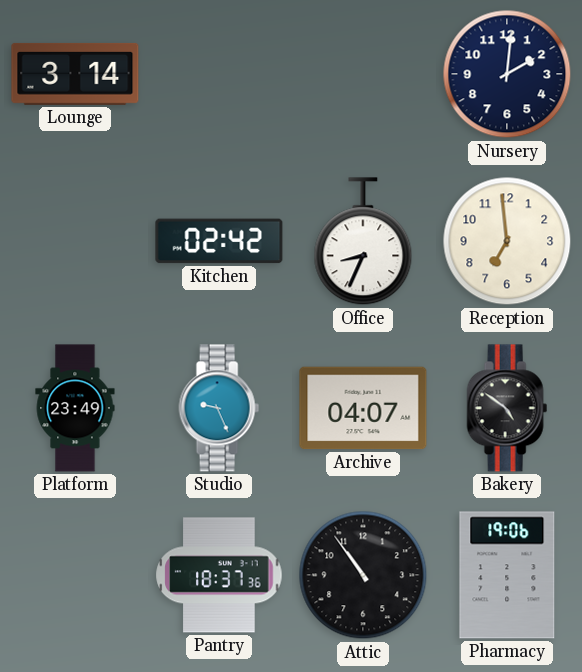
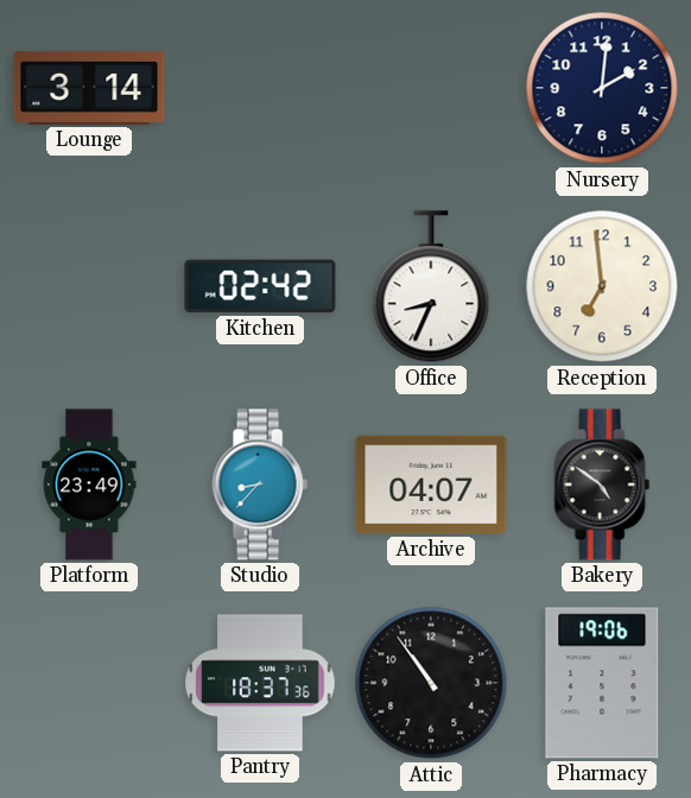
Studio: 9:26 -> 8:37
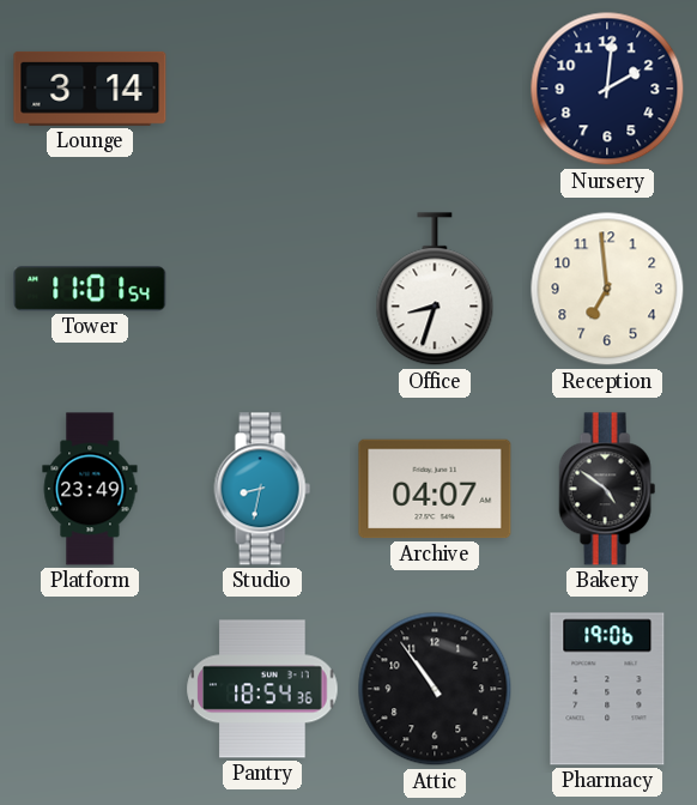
Tower: none -> 11:01
Kitchen: 02:42 -> none
Office: 8:34 -> 8:33
Studio: 8:37 -> 8:32
Pantry: 18:37 -> 18:54
